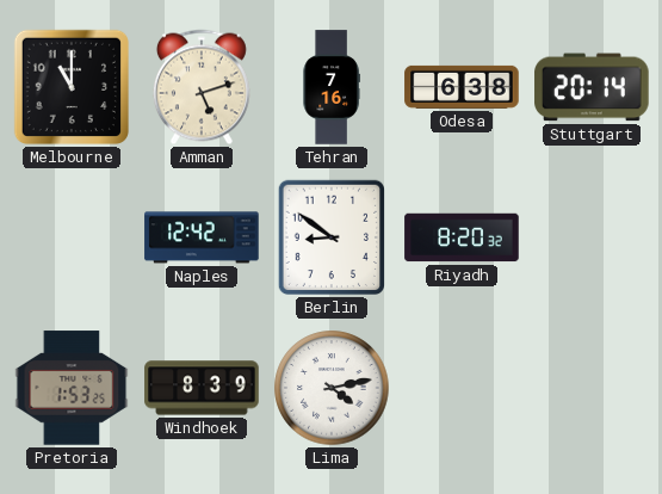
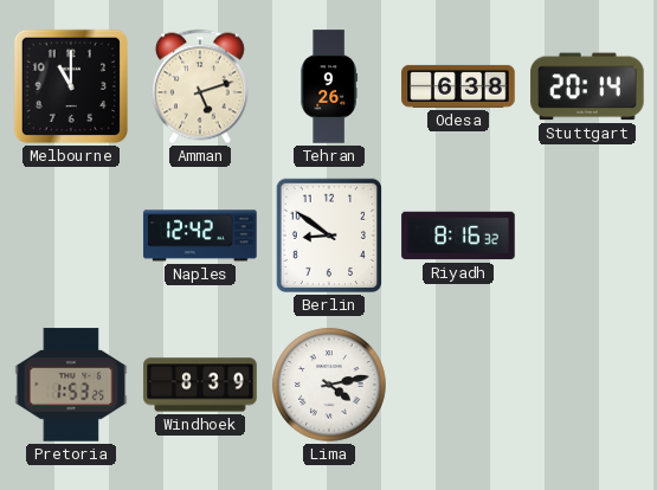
Tehran: 7:16 -> 9:26
Riyadh: 8:20 -> 8:16
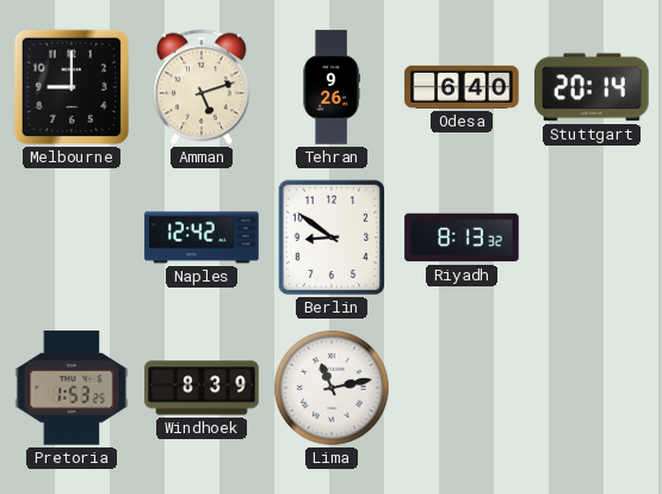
Melbourne: 11:00 -> 9:00
Odesa: 6:38 -> 6:40
Riyadh: 8:16 -> 8:13
Lima: 4:13 -> 11:13
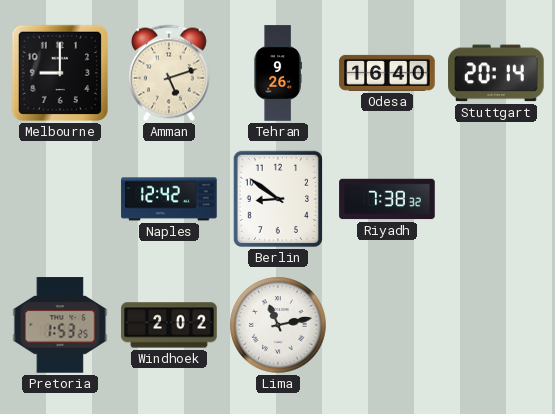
Odesa: 6:40 -> 16:40
Riyadh: 8:13 -> 7:38
Windhoek: 8:39 -> 2:02
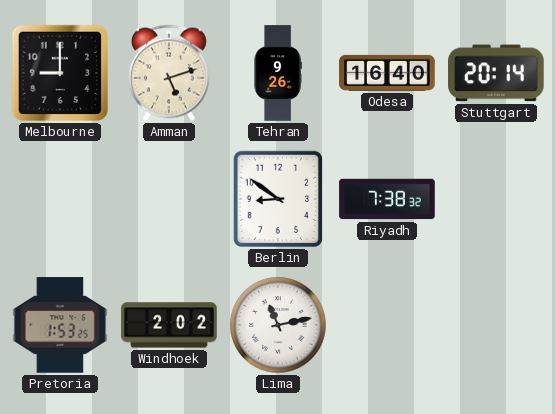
Naples: 12:42 -> none
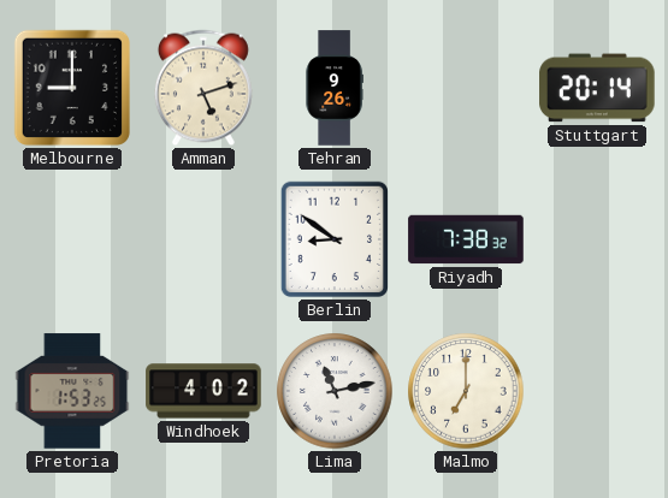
Odesa: 16:40 -> none
Windhoek: 2:02 -> 4:02
Malmo: none -> 7:00
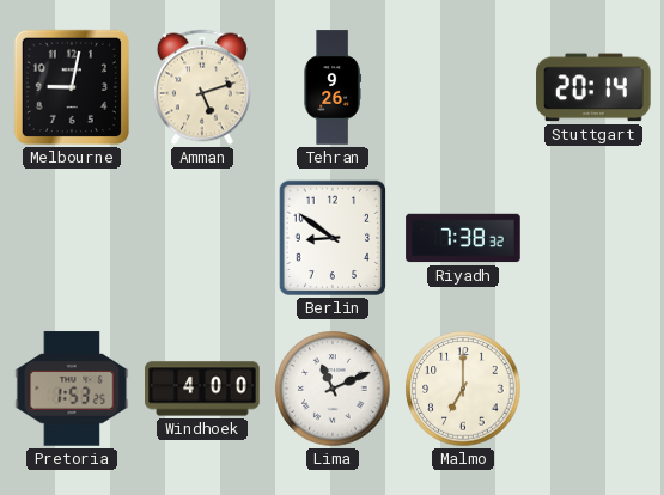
Melbourne: 9:00 -> 9:02
Windhoek: 4:02 -> 4:00
Lima: 11:13 -> 11:11
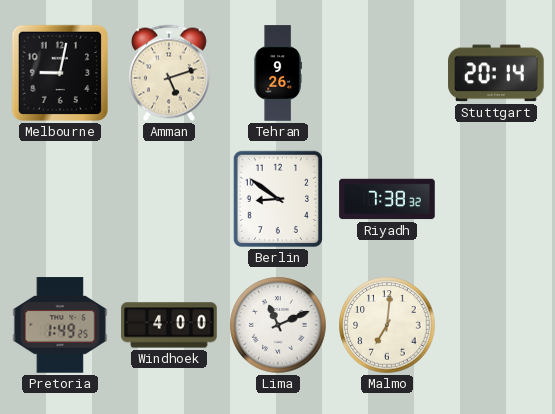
Pretoria: 1:53 -> 1:49
Malmo: 7:00 -> 7:01
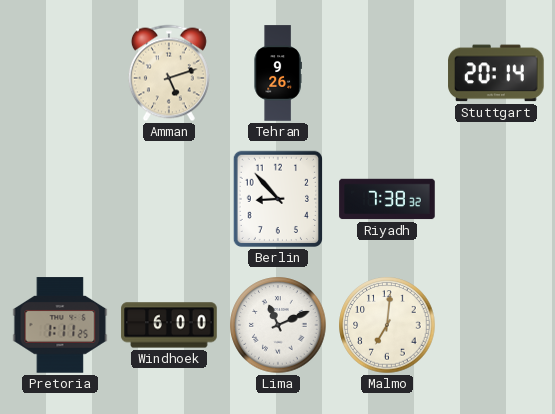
Melbourne: 9:02 -> none
Berlin: 8:51 -> 8:53
Pretoria: 1:49 -> 1:11
Windhoek: 4:00 -> 6:00
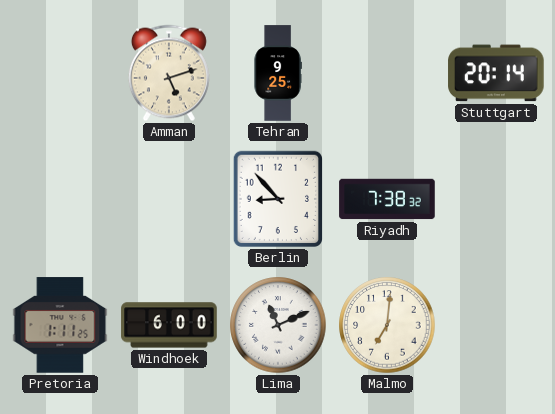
Tehran: 9:26 -> 9:25
